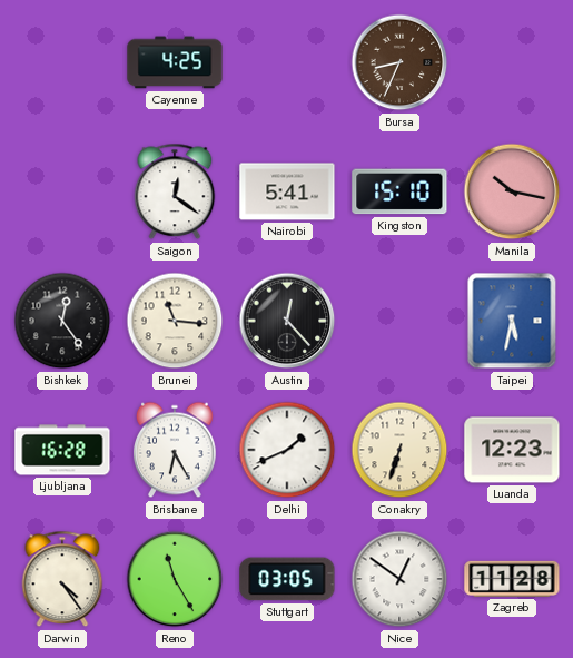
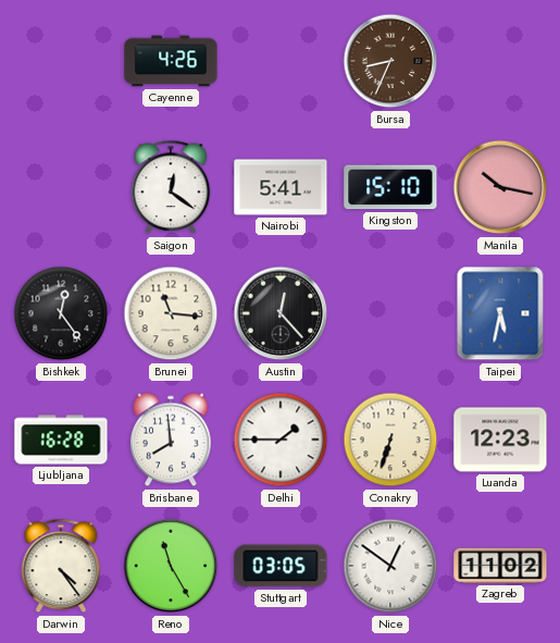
Cayenne: 4:25 -> 4:26
Brisbane: 6:25 -> 7:59
Delhi: 1:41 -> 1:45
Zagreb: 11:28 -> 11:02
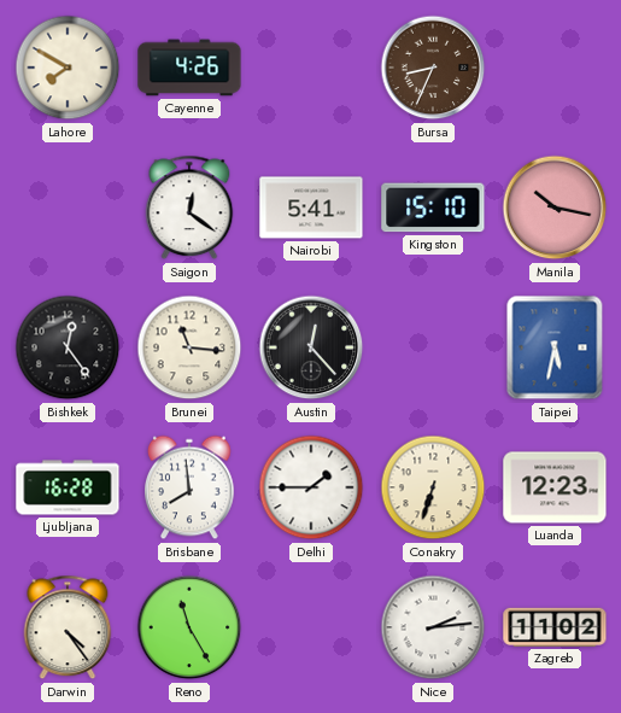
Lahore: none -> 7:50
Stuttgart: 03:05 -> none
Nice: 12:51 -> 2:14
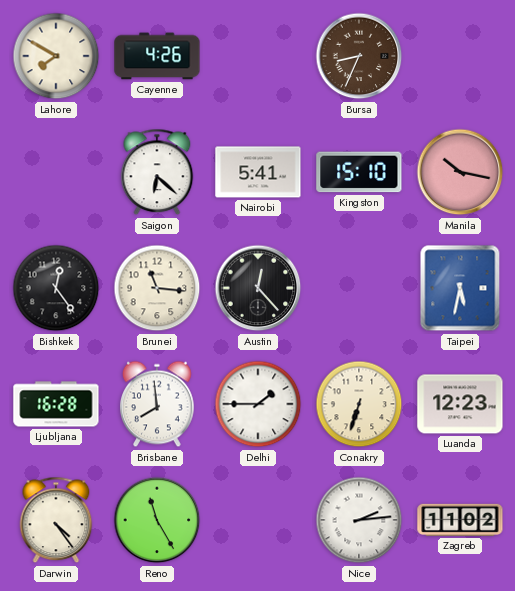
Saigon: 12:21 -> 6:22
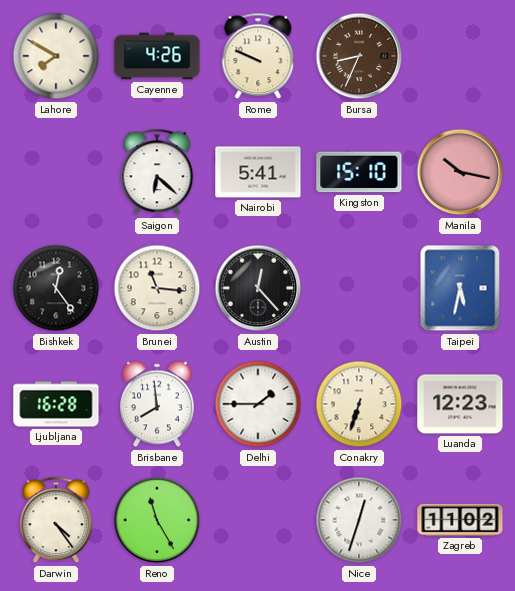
Rome: none -> 9:49
Nice: 2:14 -> 12:33
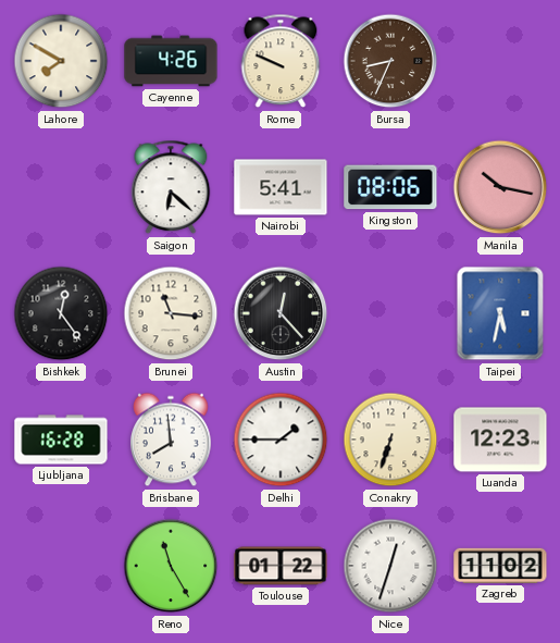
Kingston: 15:10 -> 08:06
Darwin: 4:24 -> none
Toulouse: none -> 01:22
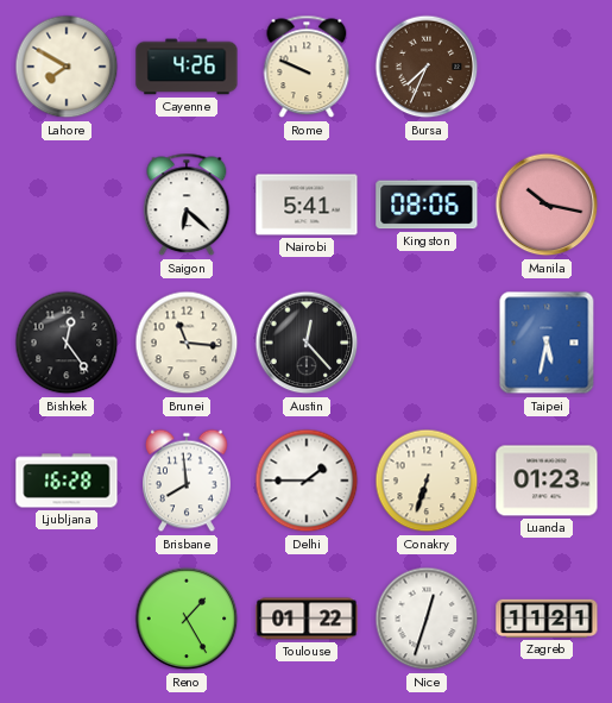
Bursa: 8:34 -> 7:34
Luanda: 12:23 -> 01:23
Reno: 11:25 -> 1:25
Zagreb: 11:02 -> 11:21
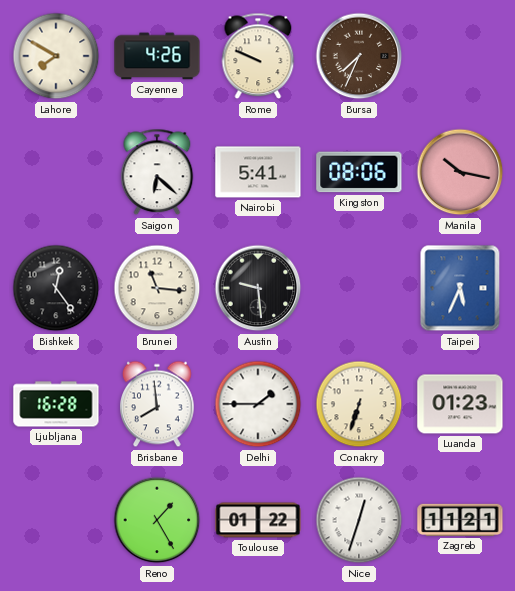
Austin: 12:23 -> 9:29
Taipei: 5:32 -> 5:34
